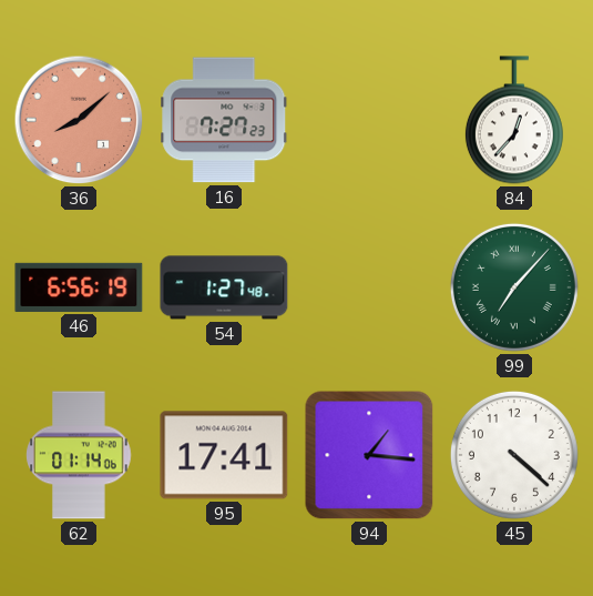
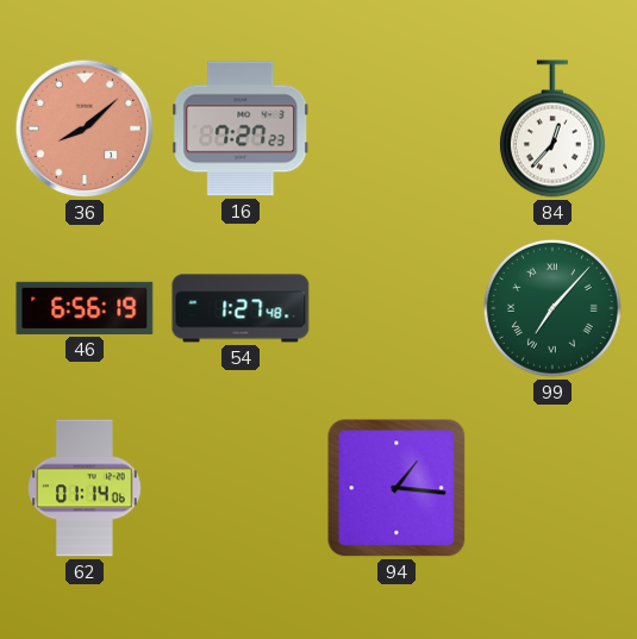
95: 17:41 -> none
45: 4:22 -> none
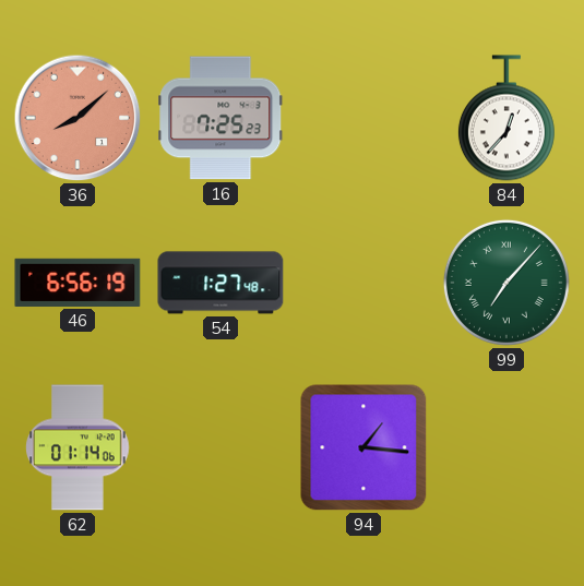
16: 7:27 -> 7:25
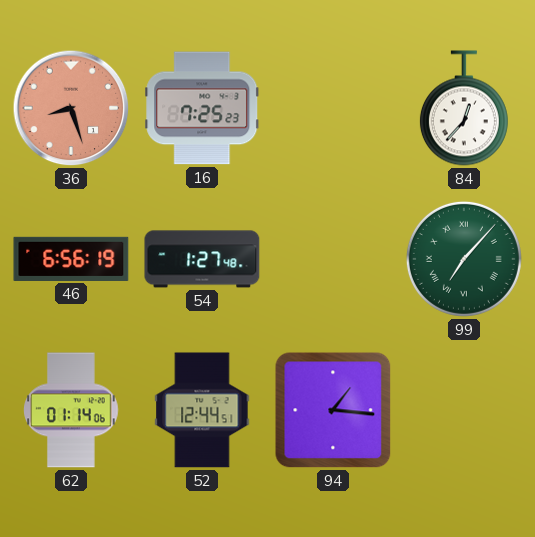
36: 8:08 -> 8:27
52: none -> 12:44
